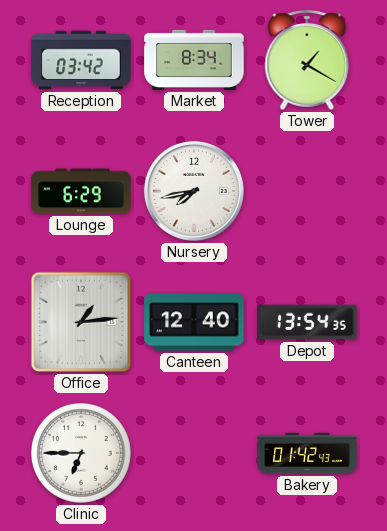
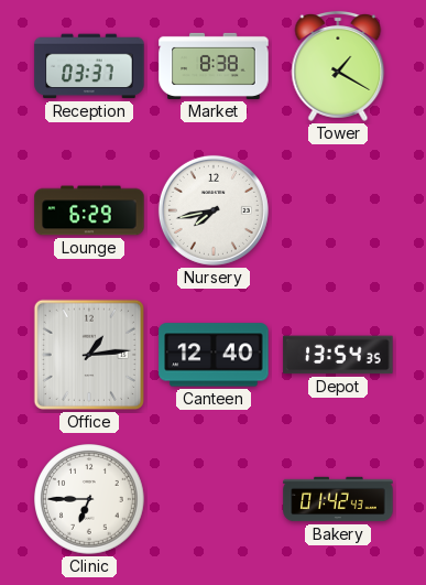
Reception: 03:42 -> 03:37
Market: 8:34 -> 8:38
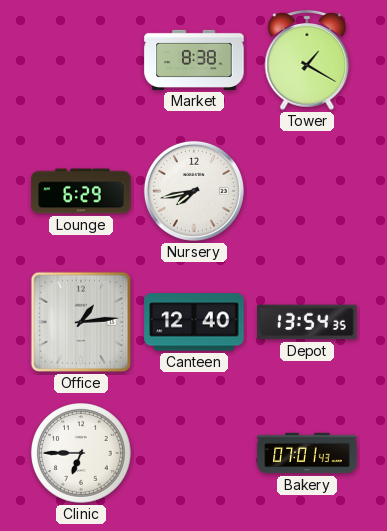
Reception: 03:37 -> none
Bakery: 01:42 -> 07:01
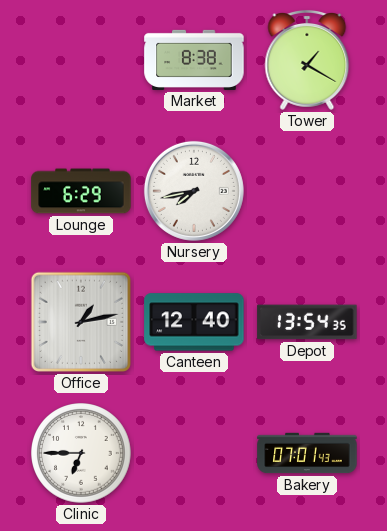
Office: 1:14 -> 1:13
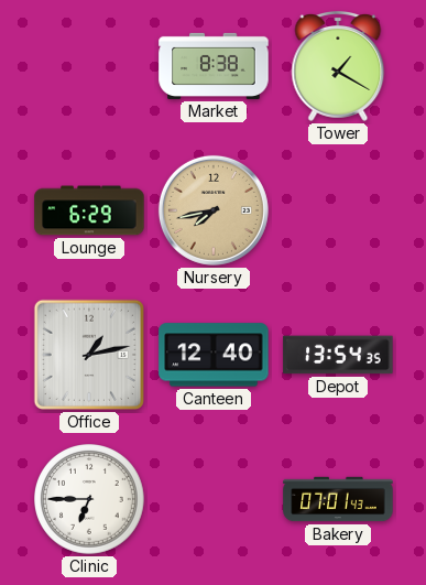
Nursery dial: white -> champagne
